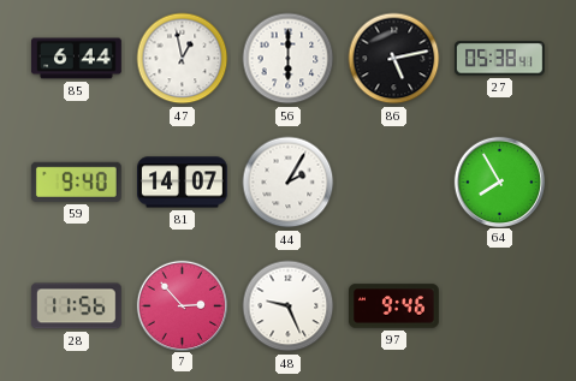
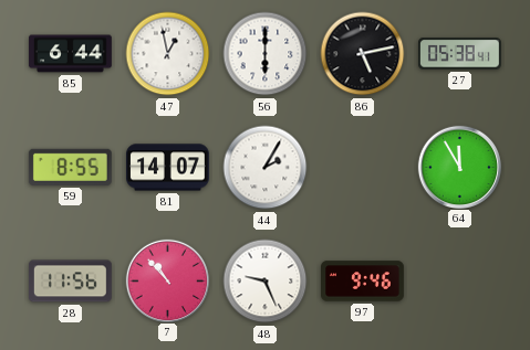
59: 9:40 -> 8:55
64: 7:55 -> 11:55
7: 2:53 -> 10:53
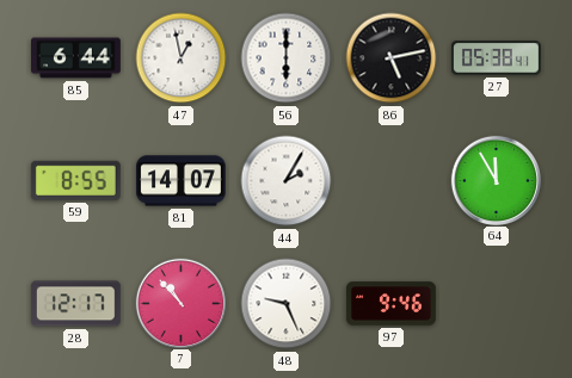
28: 11:56 -> 12:17
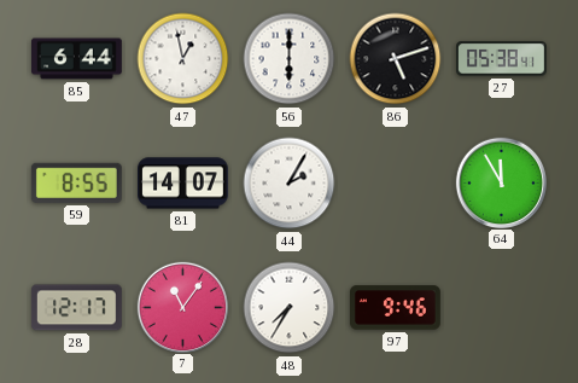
86: 5:13 -> 5:12
7: 10:53 -> 11:06
48: 9:26 -> 7:35
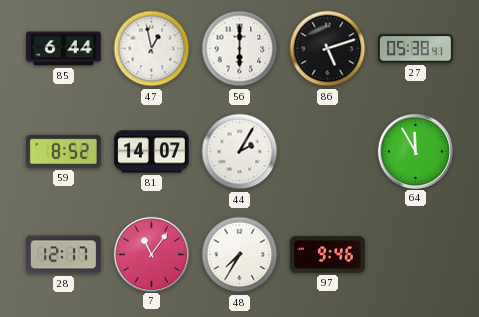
59: 8:55 -> 8:52
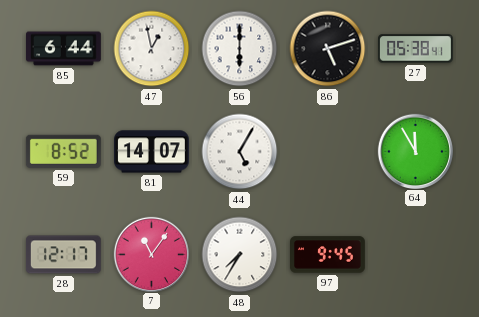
44: 2:05 -> 5:05
97: 9:46 -> 9:45
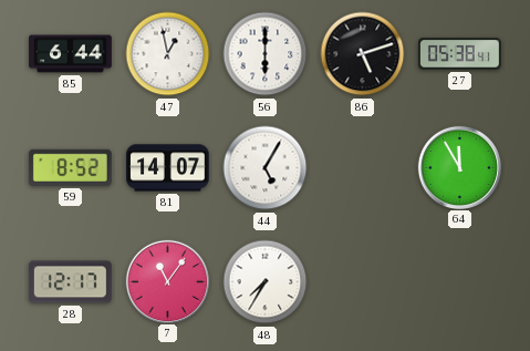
97: 9:45 -> none
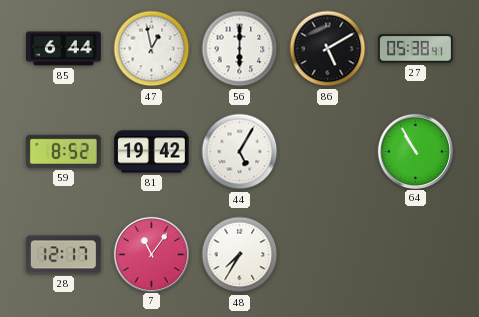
86: 5:12 -> 5:10
81: 14:07 -> 19:42
64: 11:55 -> 10:55
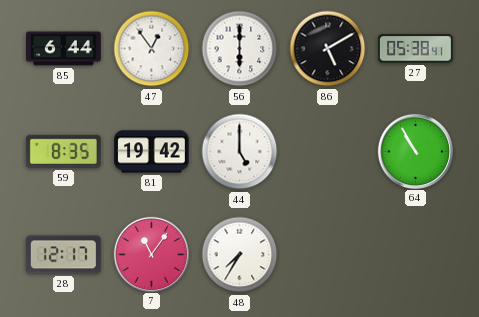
47: 12:58 -> 12:54
59: 8:52 -> 8:35
44: 5:05 -> 5:00
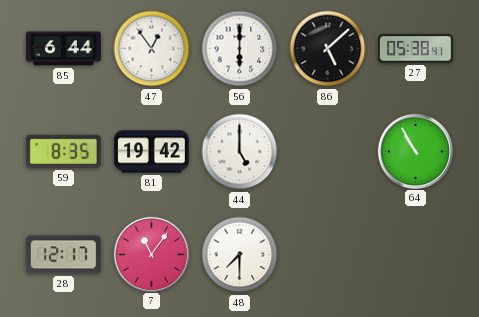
86: 5:10 -> 5:08
48: 7:35 -> 7:30
